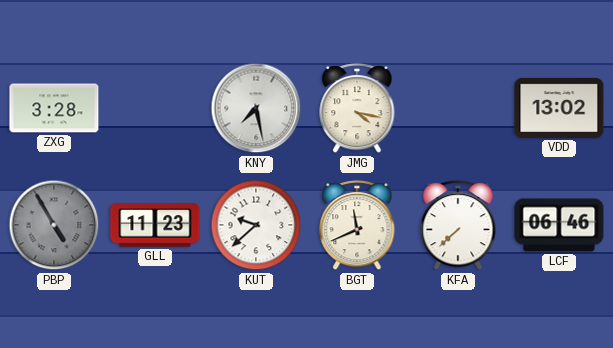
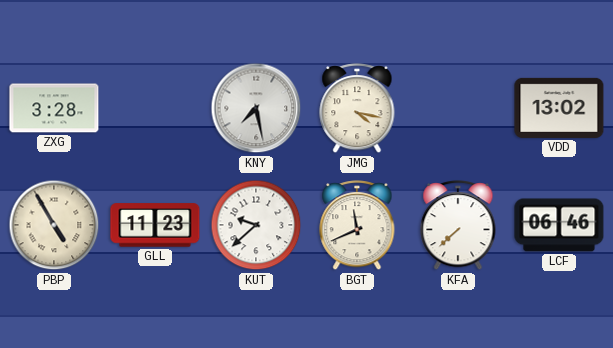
PBP dial: grey -> cream
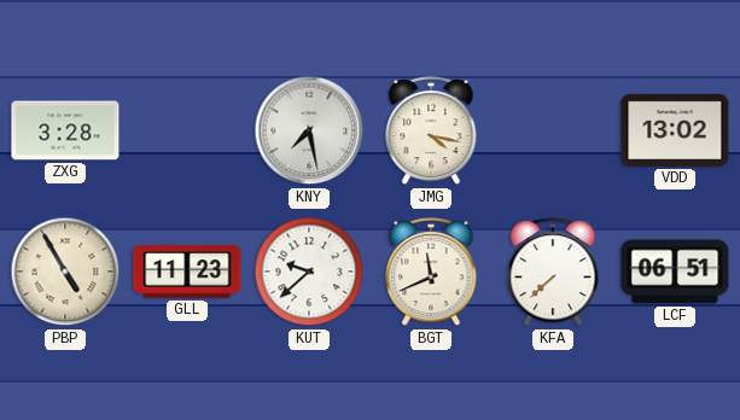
LCF: 06:46 -> 06:51
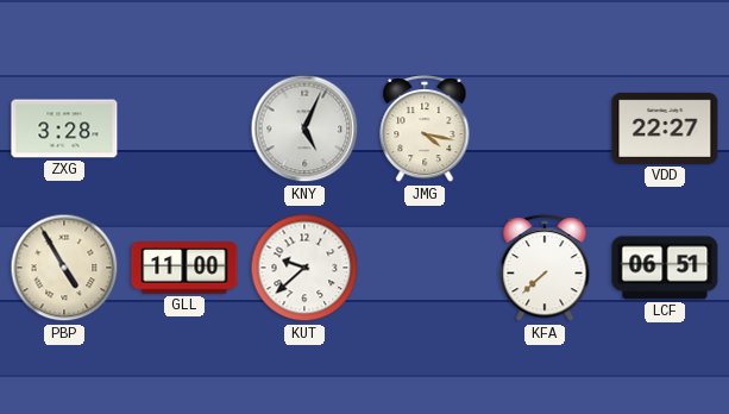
KNY: 7:28 -> 5:04
VDD: 13:02 -> 22:27
GLL: 11:23 -> 11:00
BGT: 11:41 -> none
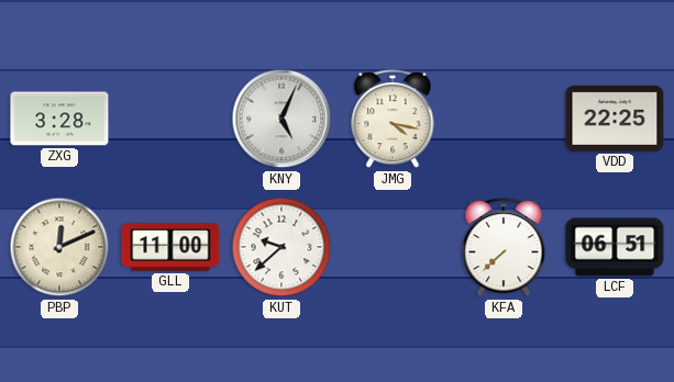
VDD: 22:27 -> 22:25
PBP: 4:55 -> 12:11
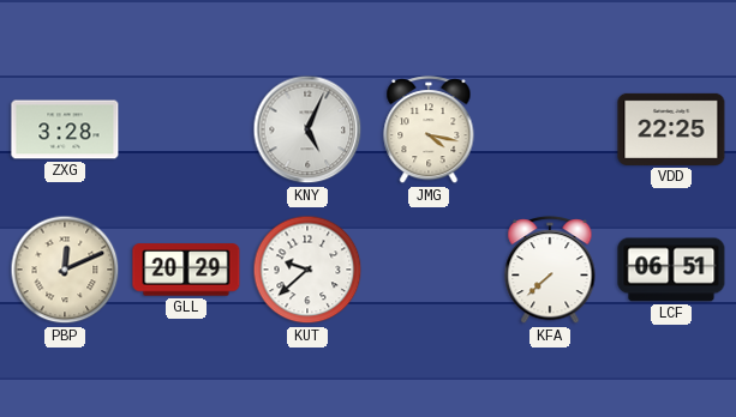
GLL: 11:00 -> 20:29
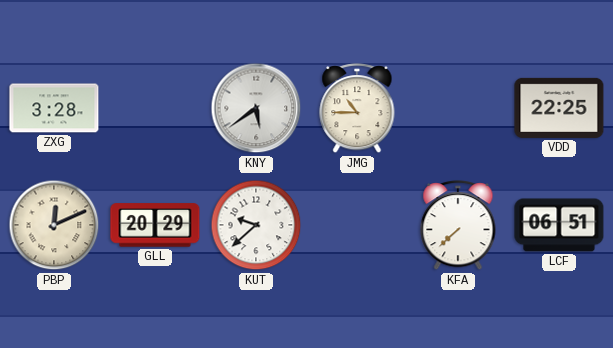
KNY: 5:04 -> 5:39
JMG: 4:17 -> 10:45
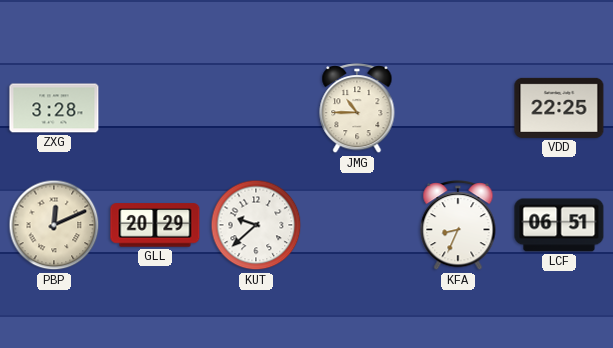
KNY: 5:39 -> none
KFA: 7:38 -> 8:34
